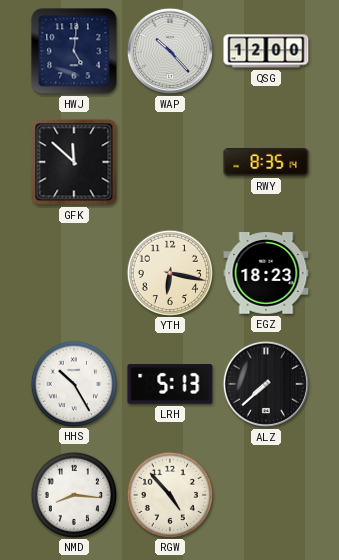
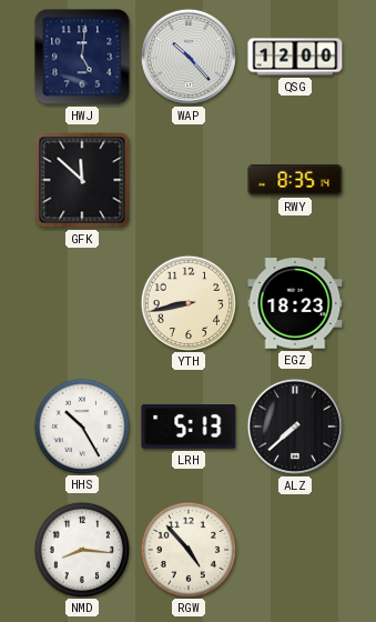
YTH: 6:17 -> 8:43
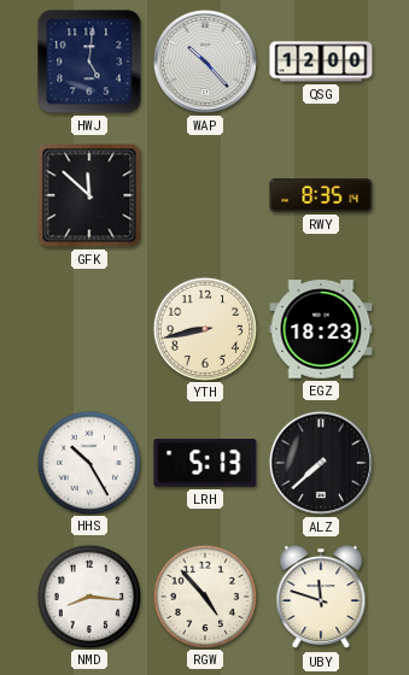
UBY: none -> 11:48
